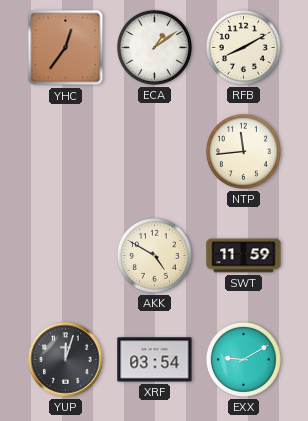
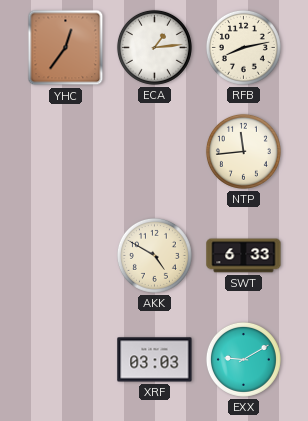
ECA: 1:09 -> 1:14
RFB: 8:10 -> 8:13
SWT: 11:59 -> 6:33
YUP: 12:03 -> none
XRF: 03:54 -> 03:03
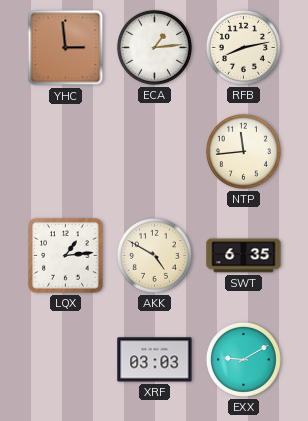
YHC: 12:36 -> 2:59
LQX: none -> 1:14
SWT: 6:33 -> 6:35
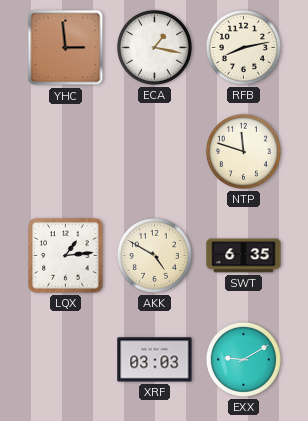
ECA: 1:14 -> 1:17
NTP: 11:44 -> 11:48
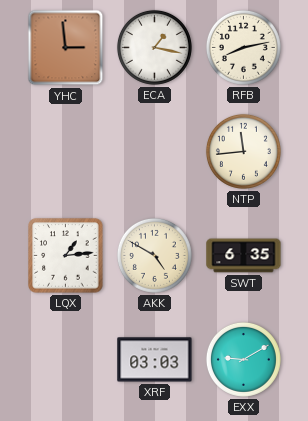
NTP: 11:48 -> 11:44
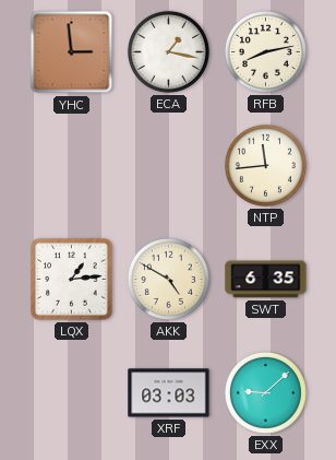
EXX: 9:10 -> 9:08
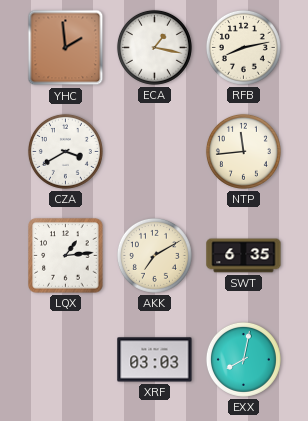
YHC: 2:59 -> 1:59
CZA: none -> 3:40
AKK: 4:50 -> 7:10
EXX: 9:08 -> 8:02
